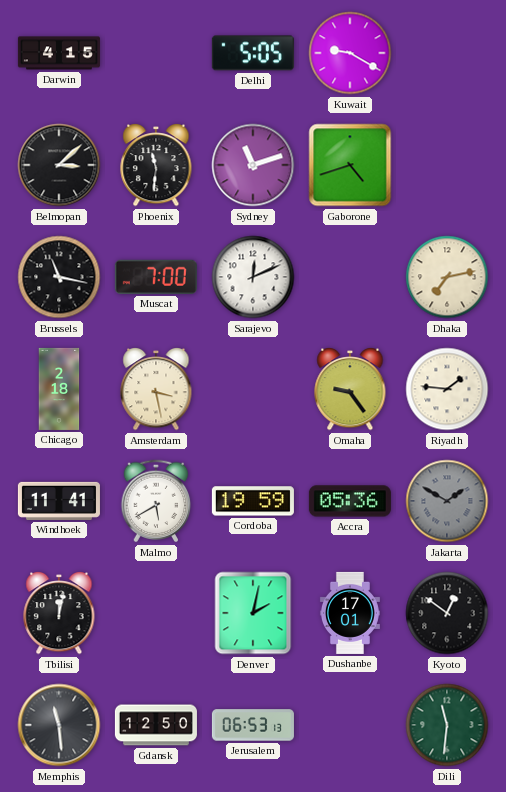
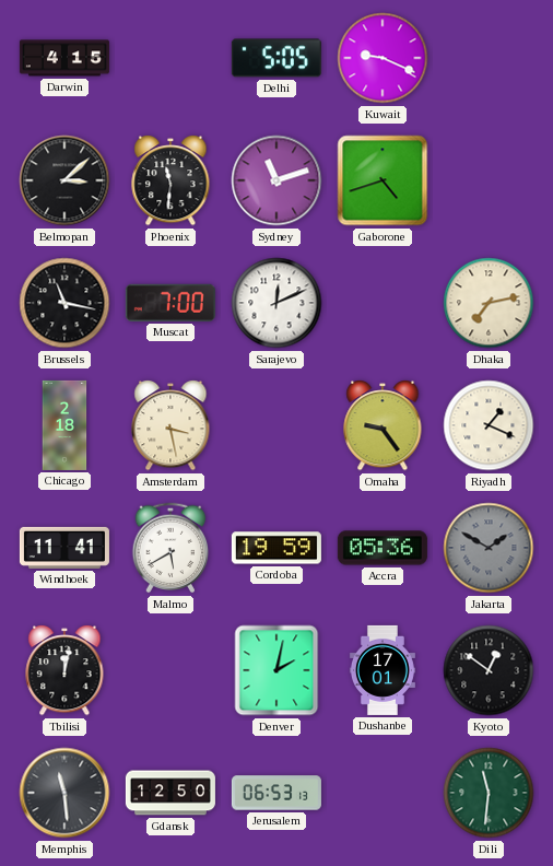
Kuwait: 9:20 -> 9:19
Riyadh: 1:46 -> 1:19
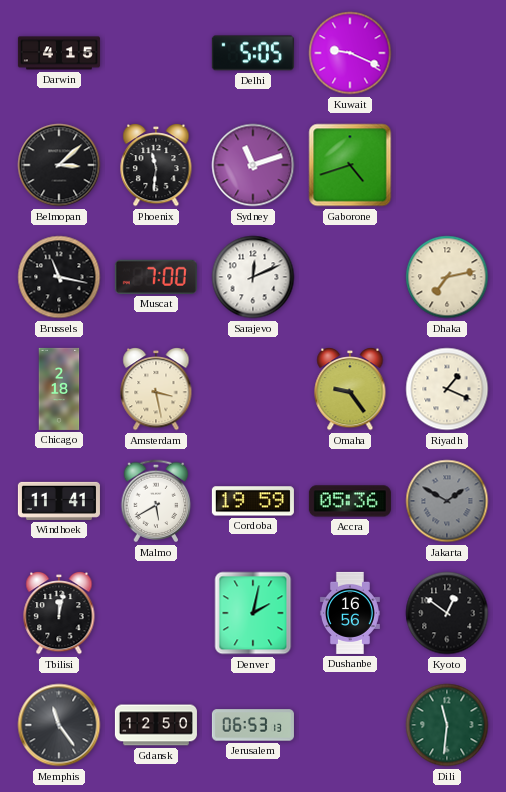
Dushanbe: 17:01 -> 16:56
Memphis: 11:29 -> 11:24
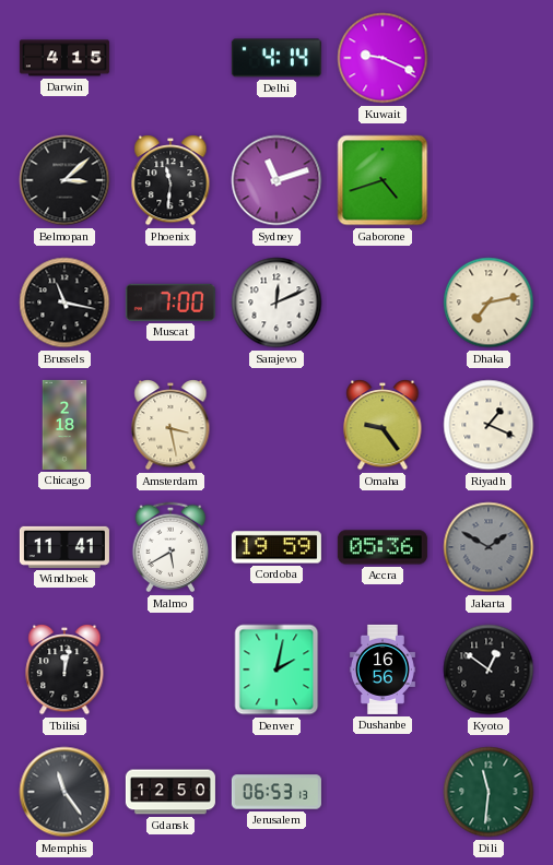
Delhi: 5:05 -> 4:14
